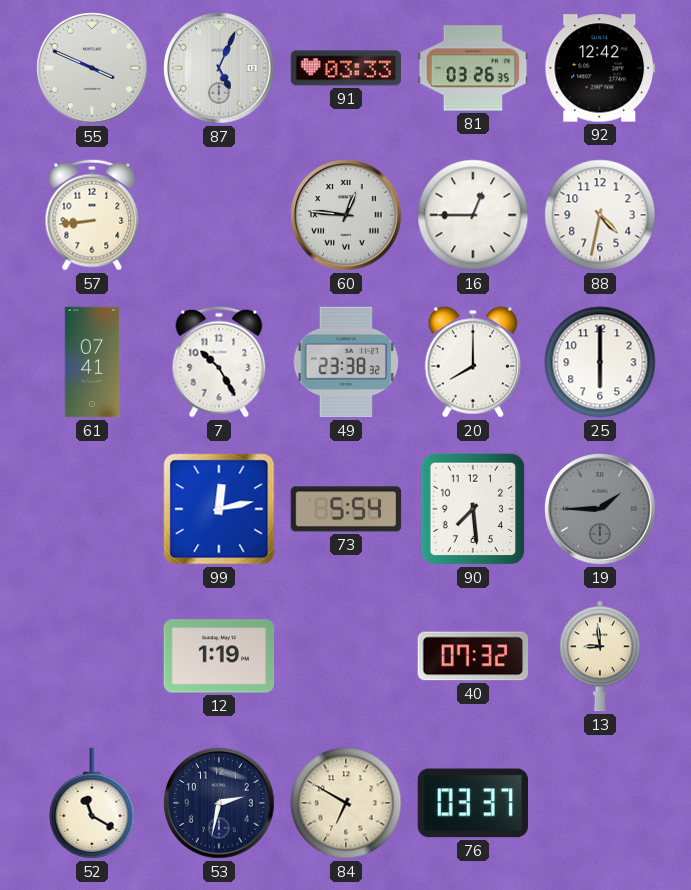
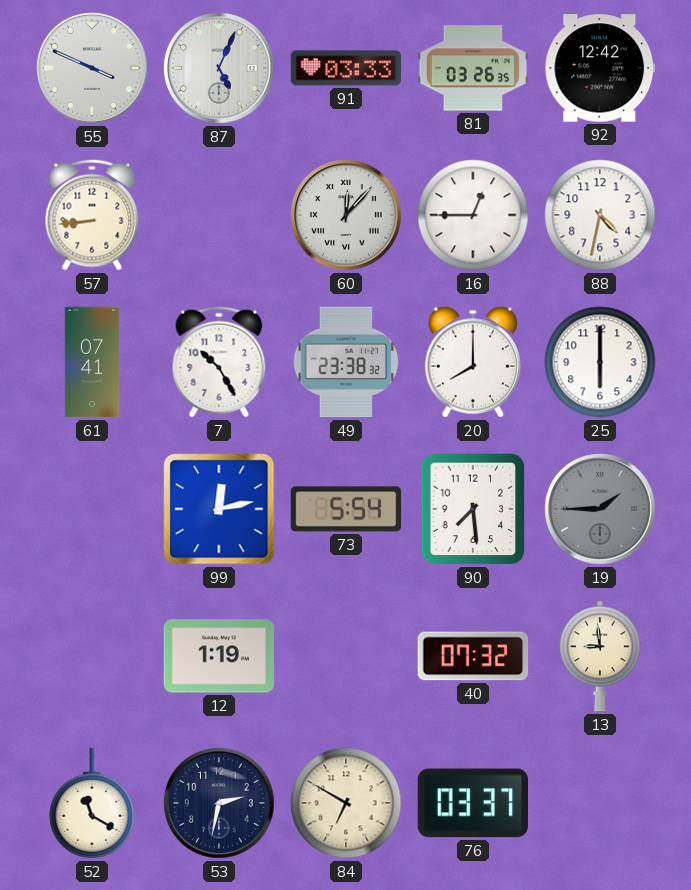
60: 12:46 -> 12:07
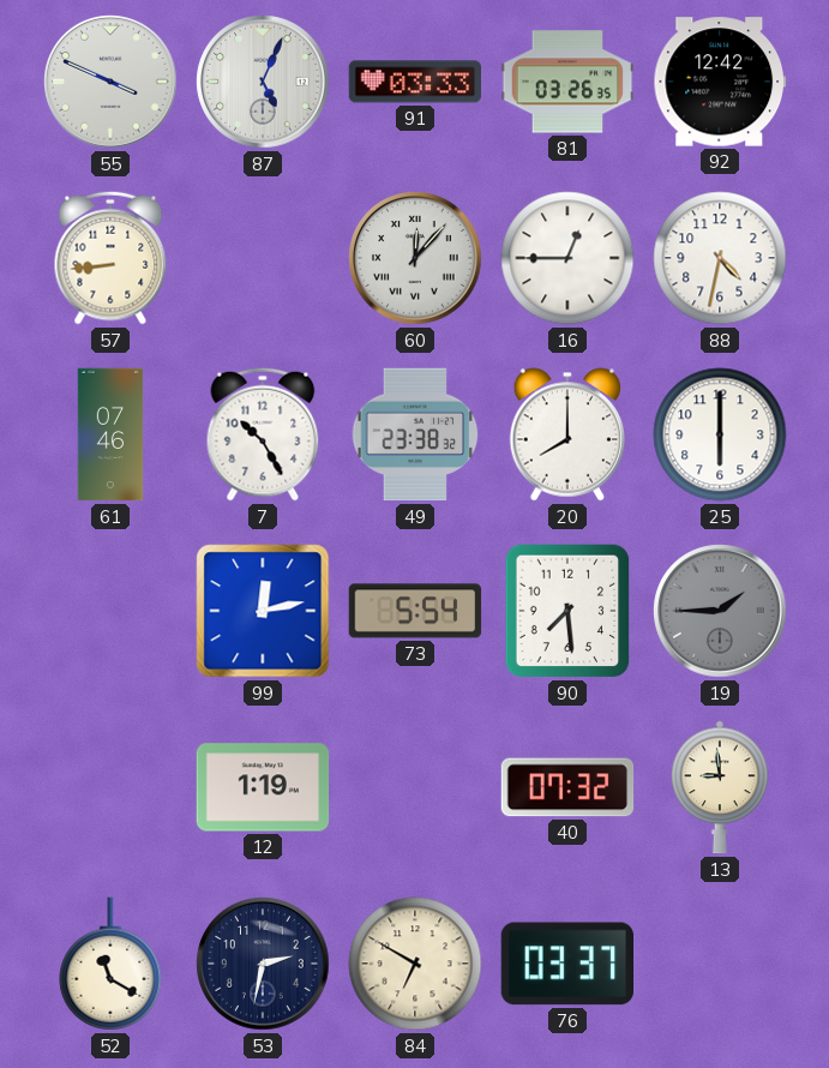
61: 07:41 -> 07:46
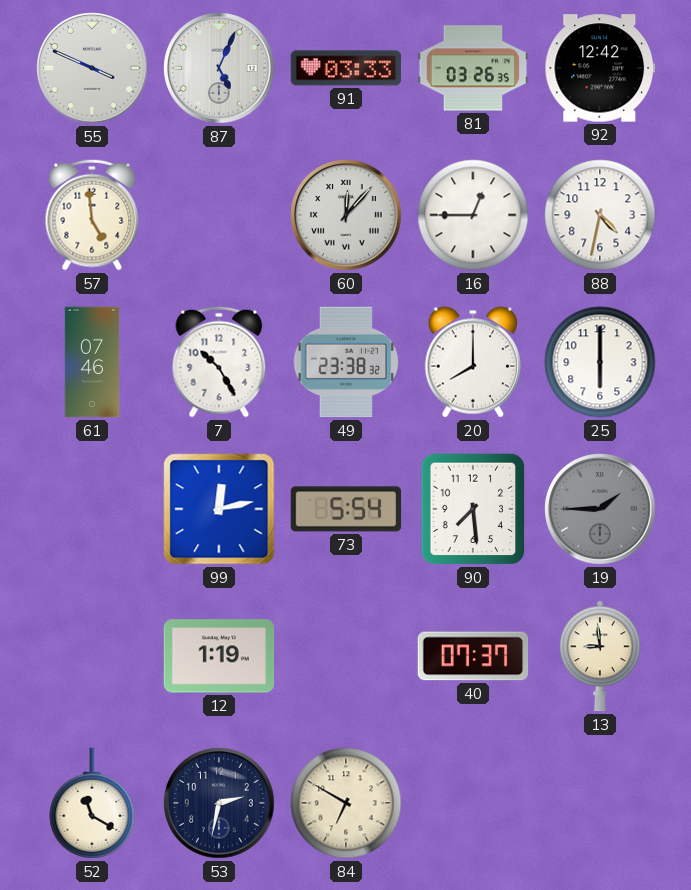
57: 8:44 -> 4:59
40: 07:32 -> 07:37
76: 03:37 -> none
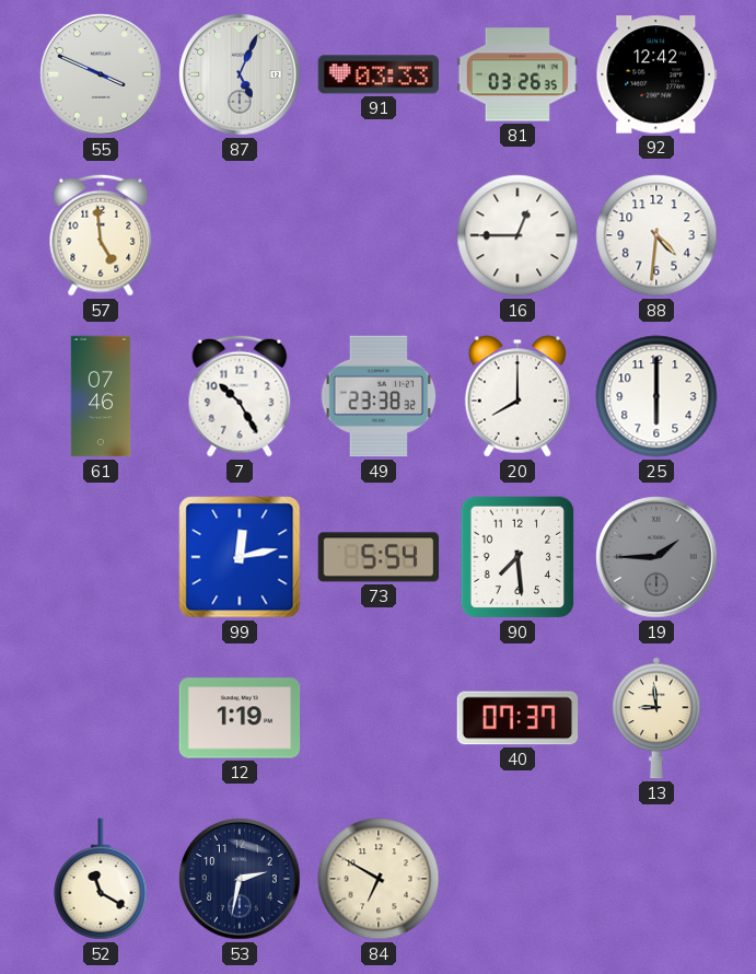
60: 12:07 -> none
88: 4:32 -> 4:31
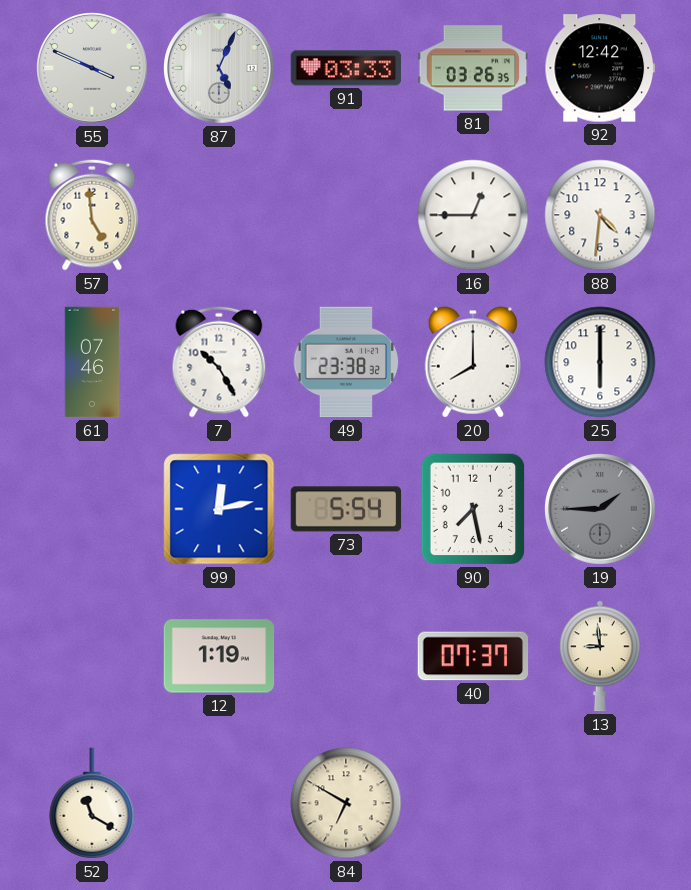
90: 7:29 -> 7:28
53: 2:32 -> none
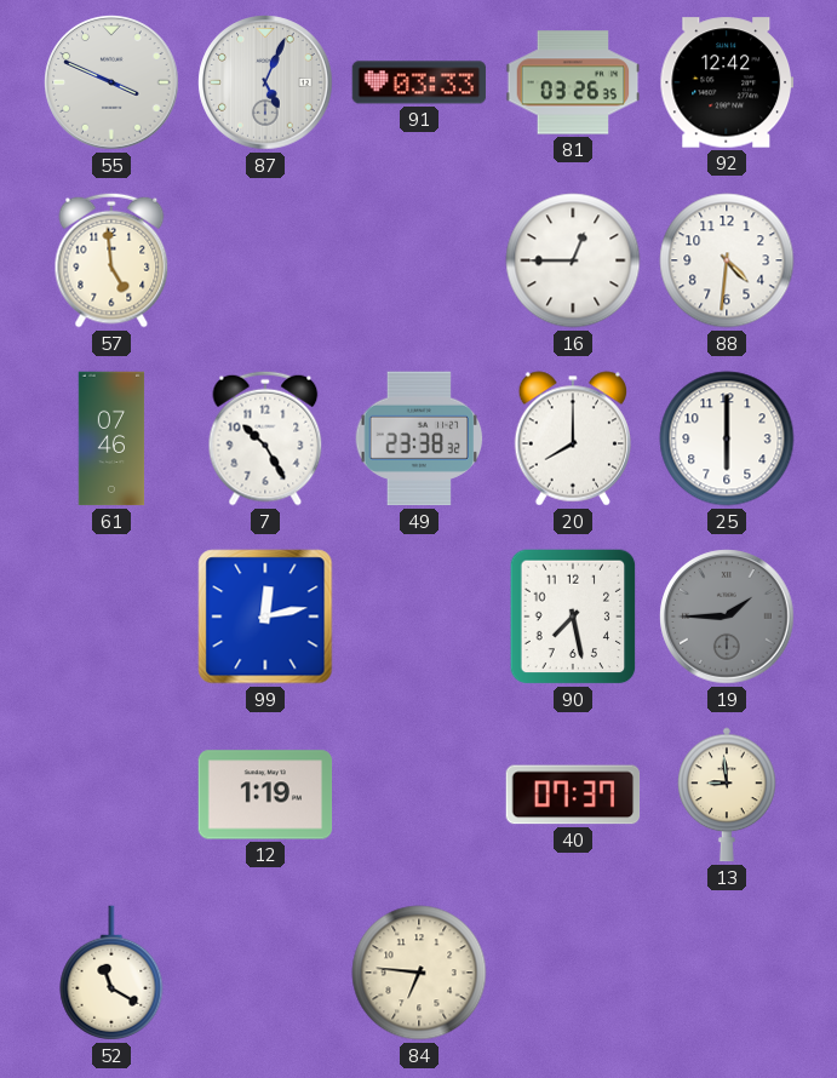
73: 5:54 -> none
84: 6:50 -> 6:46
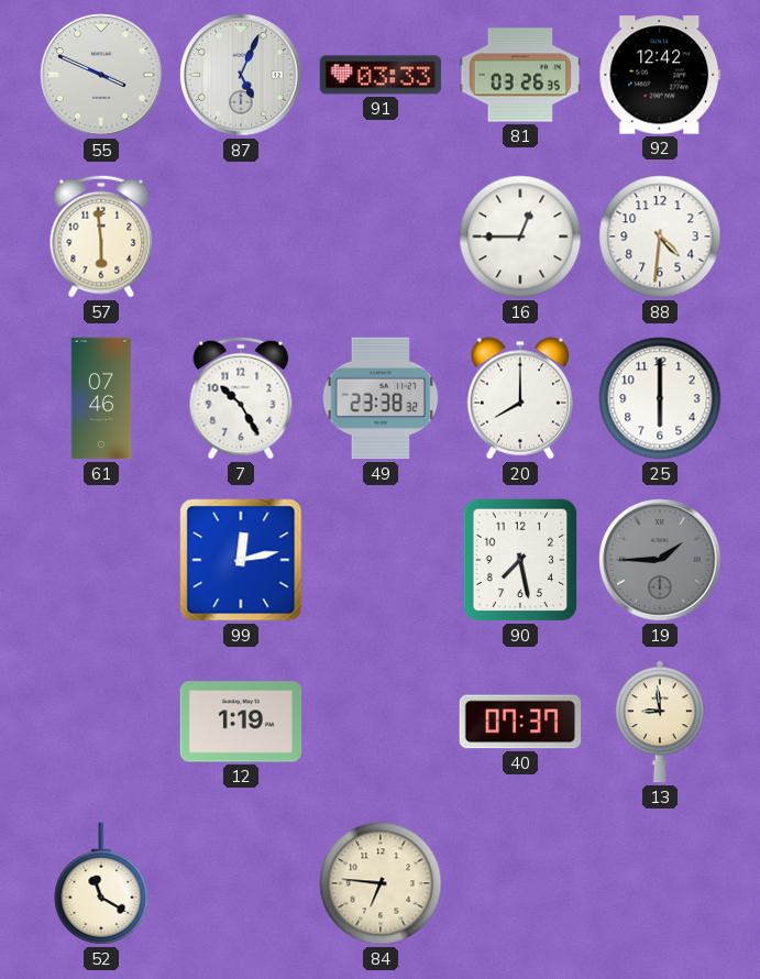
57: 4:59 -> 5:59
